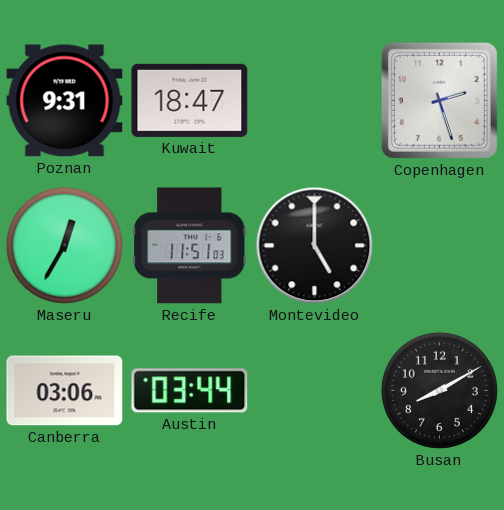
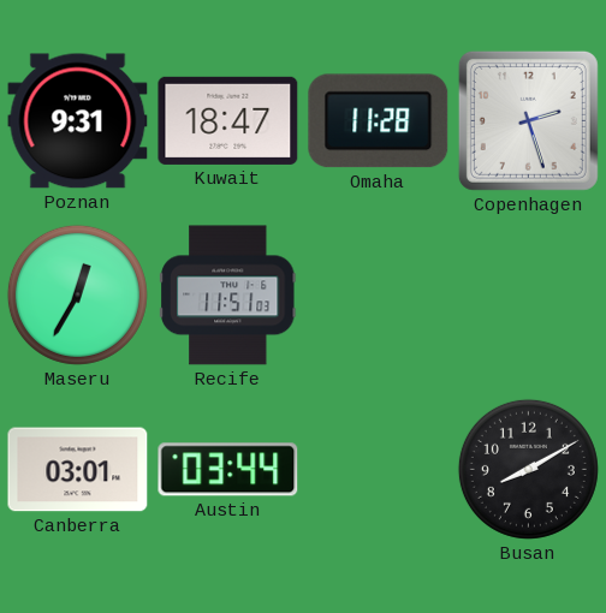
Omaha: none -> 11:28
Montevideo: 5:00 -> none
Canberra: 03:06 -> 03:01
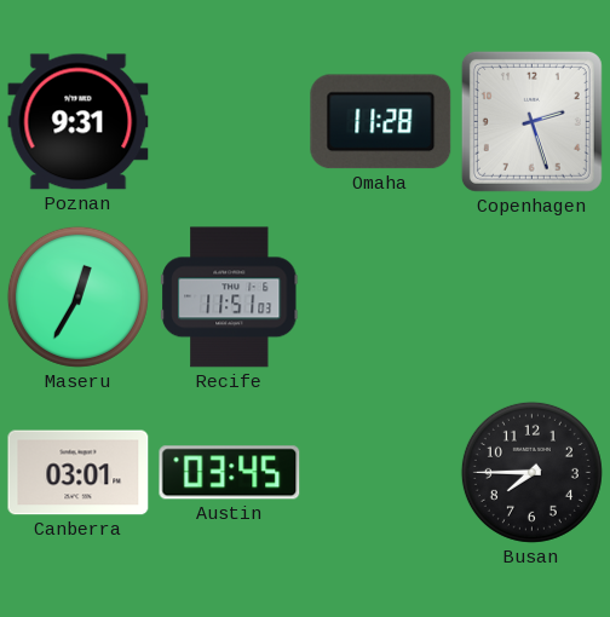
Kuwait: 18:47 -> none
Austin: 03:44 -> 03:45
Busan: 8:10 -> 7:45
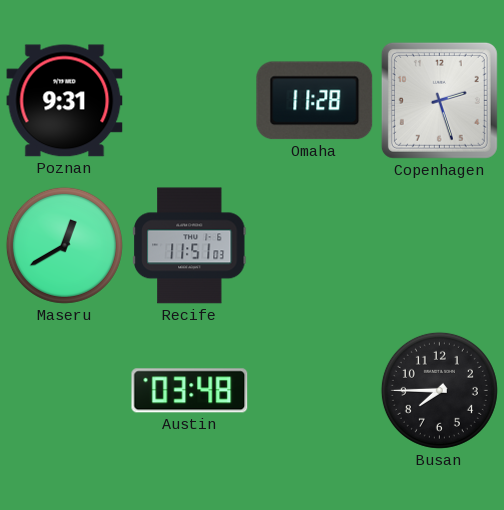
Maseru: 12:35 -> 12:40
Canberra: 03:01 -> none
Austin: 03:45 -> 03:48
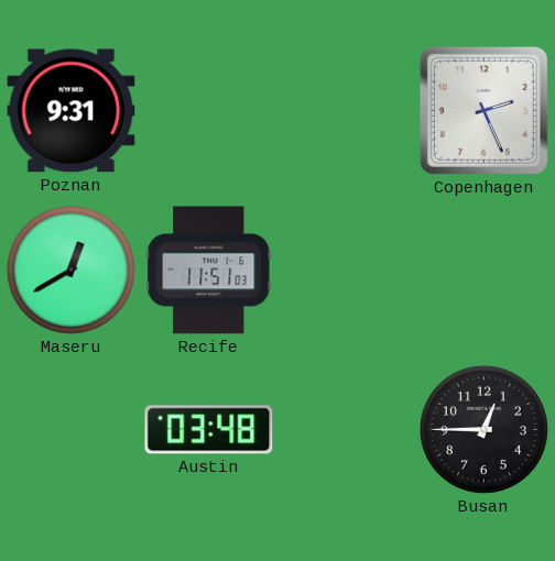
Omaha: 11:28 -> none
Copenhagen: 2:27 -> 2:26
Busan: 7:45 -> 12:45
